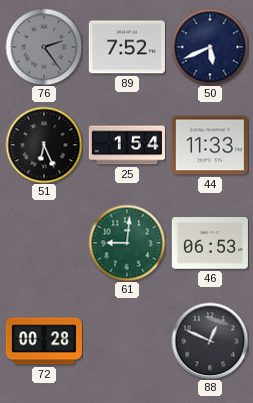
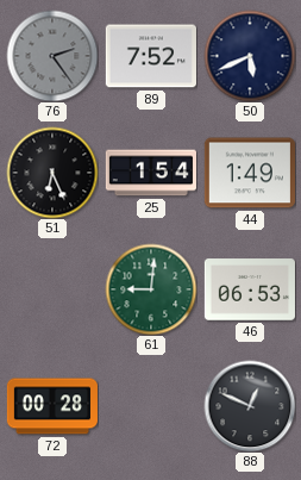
44: 11:33 -> 1:49
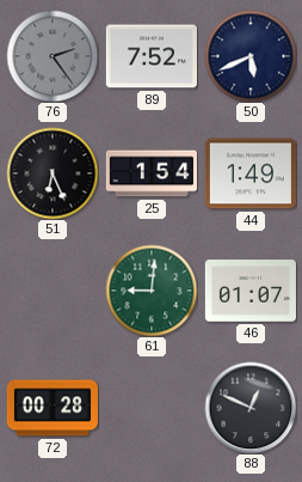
46: 06:53 -> 01:07
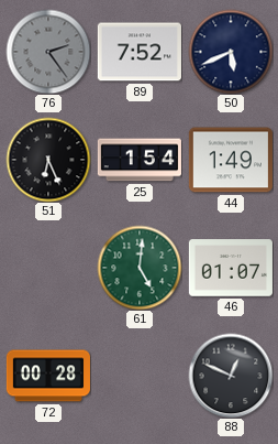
61: 9:01 -> 5:01
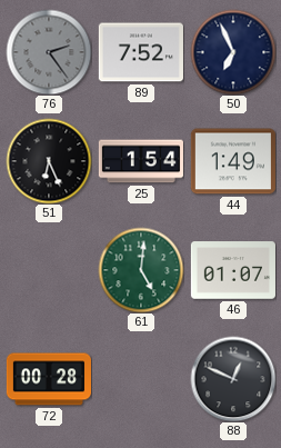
50: 5:41 -> 6:56
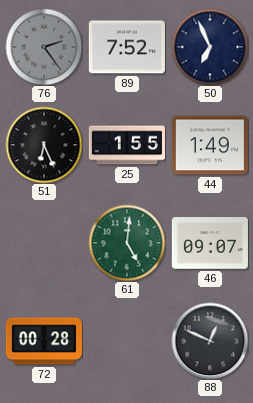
25: 1:54 -> 1:55
46: 01:07 -> 09:07
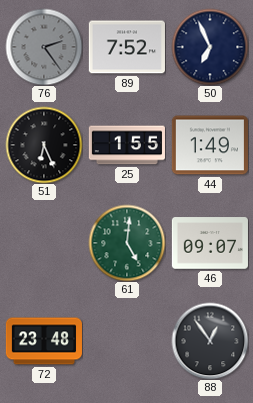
72: 00:28 -> 23:48
88: 12:49 -> 12:54
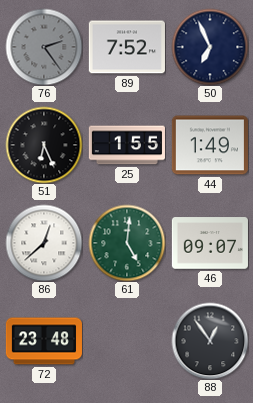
86: none -> 12:38
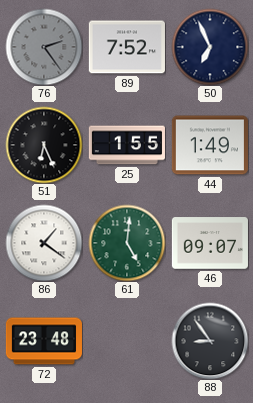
86: 12:38 -> 1:21
88: 12:54 -> 8:54
